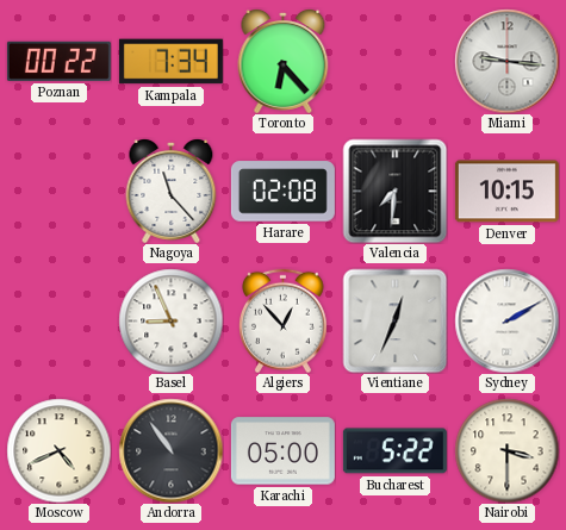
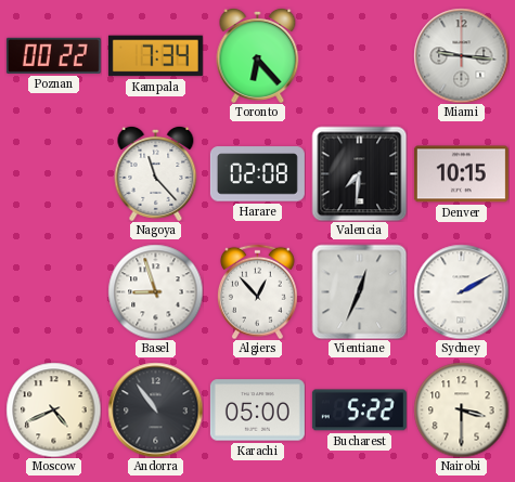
Basel: 8:56 -> 8:57
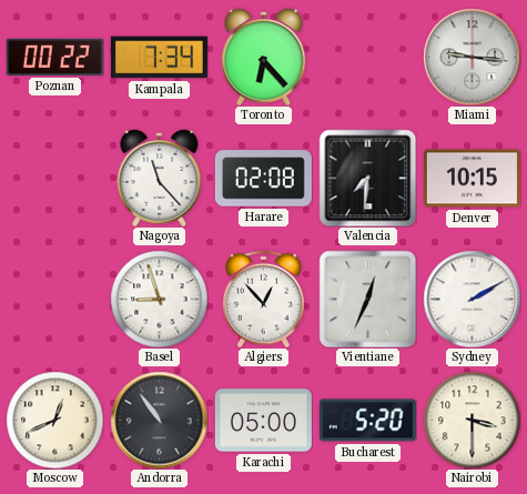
Moscow: 4:41 -> 12:41
Bucharest: 5:22 -> 5:20
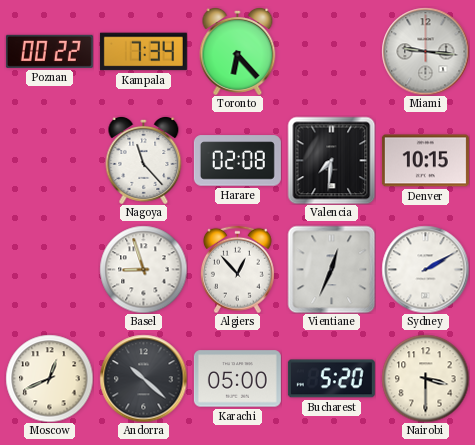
Andorra: 10:54 -> 10:22
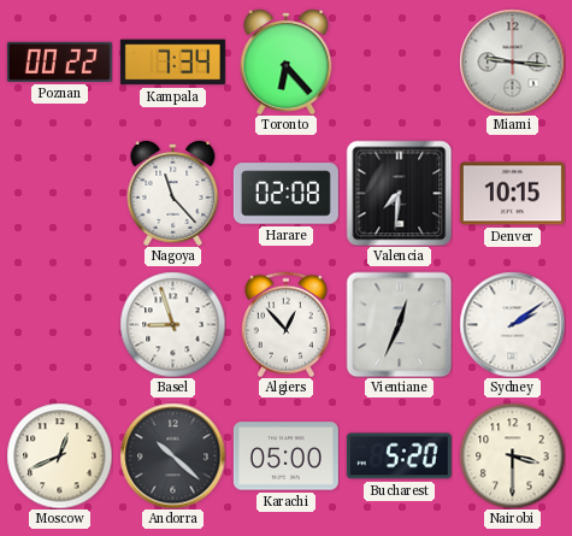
Sydney: 2:10 -> 2:09
